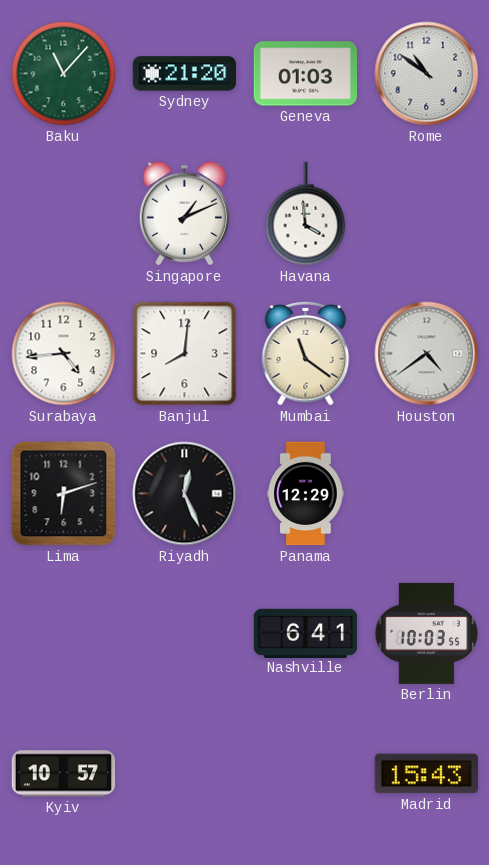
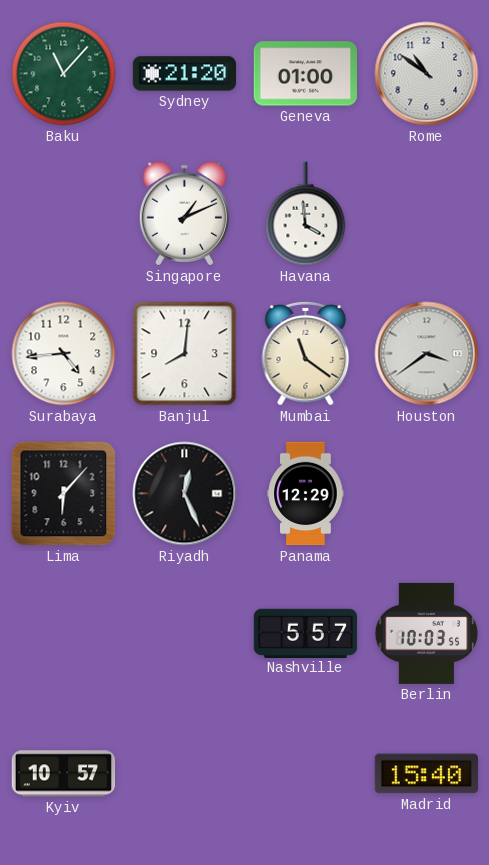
Geneva: 01:03 -> 01:00
Houston: 4:39 -> 3:39
Lima: 6:12 -> 6:07
Nashville: 6:41 -> 5:57
Madrid: 15:43 -> 15:40
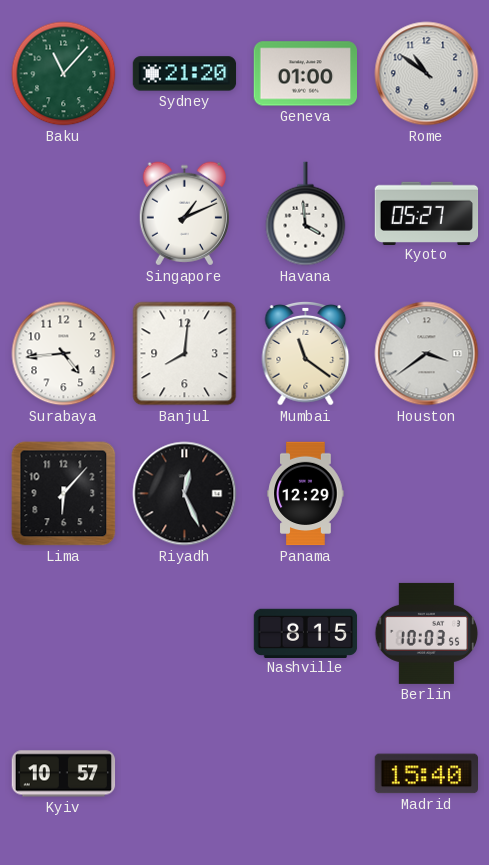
Kyoto: none -> 05:27
Nashville: 5:57 -> 8:15
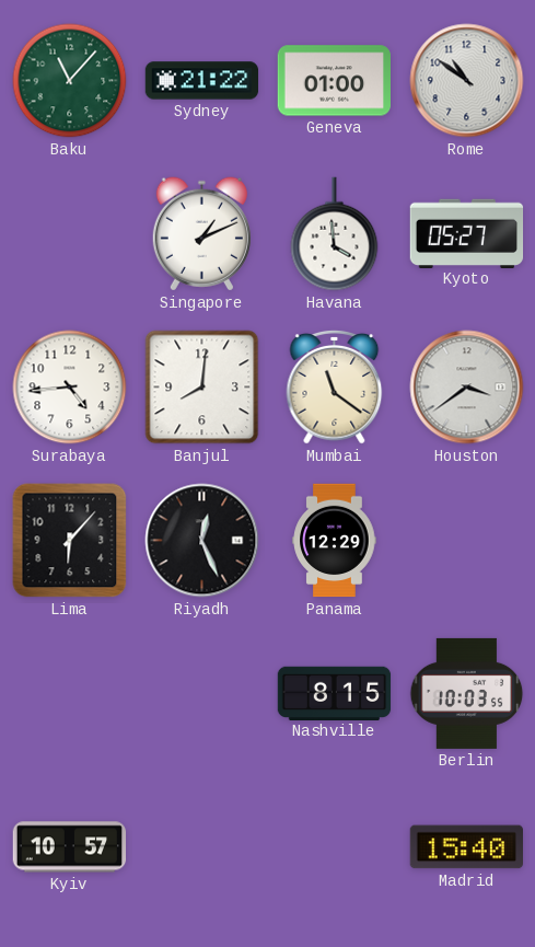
Sydney: 21:20 -> 21:22
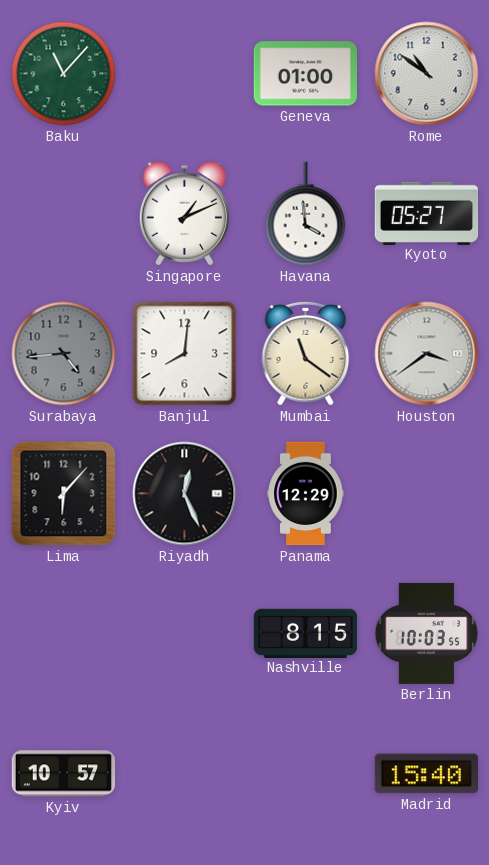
Sydney: 21:22 -> none
Surabaya dial: white -> grey
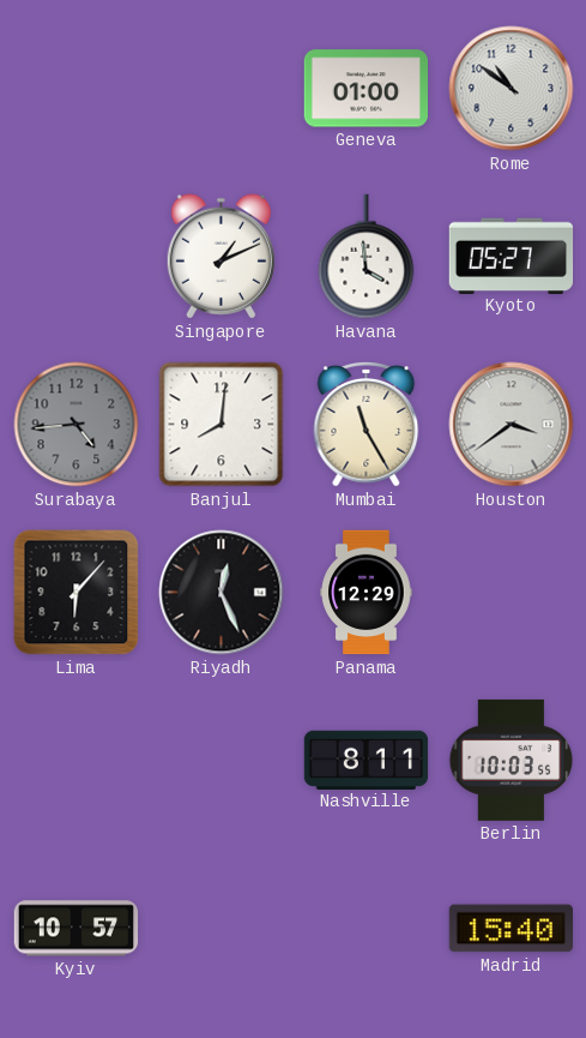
Baku: 11:07 -> none
Mumbai: 11:21 -> 11:25
Nashville: 8:15 -> 8:11
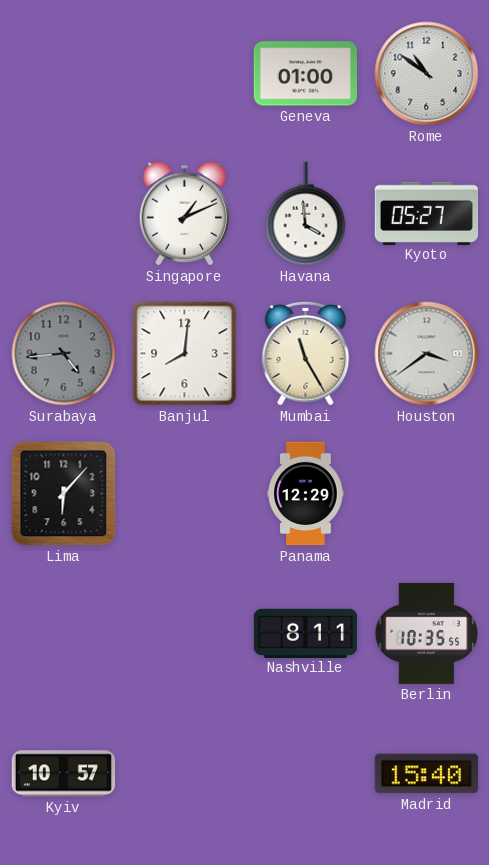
Riyadh: 12:26 -> none
Berlin: 10:03 -> 10:35
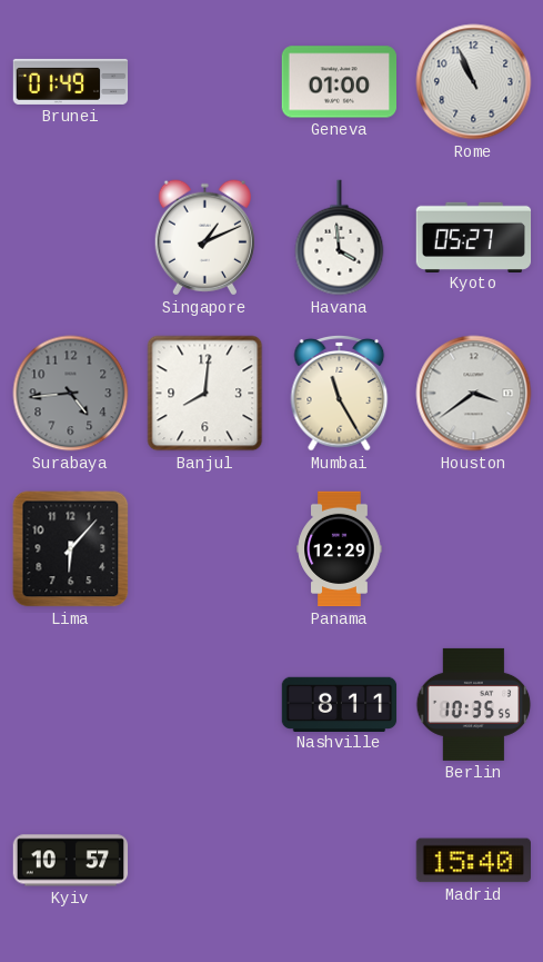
Brunei: none -> 01:49
Rome: 10:51 -> 10:56
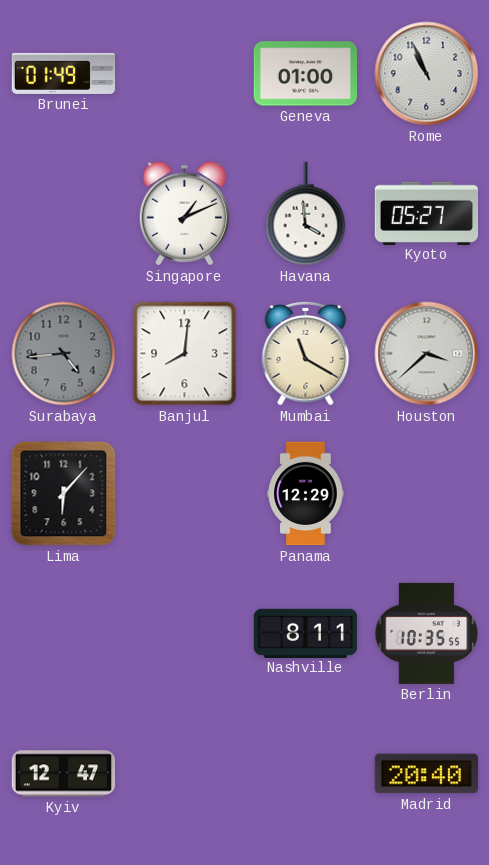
Mumbai: 11:25 -> 11:20
Houston: 3:39 -> 3:38
Kyiv: 10:57 -> 12:47
Madrid: 15:40 -> 20:40
